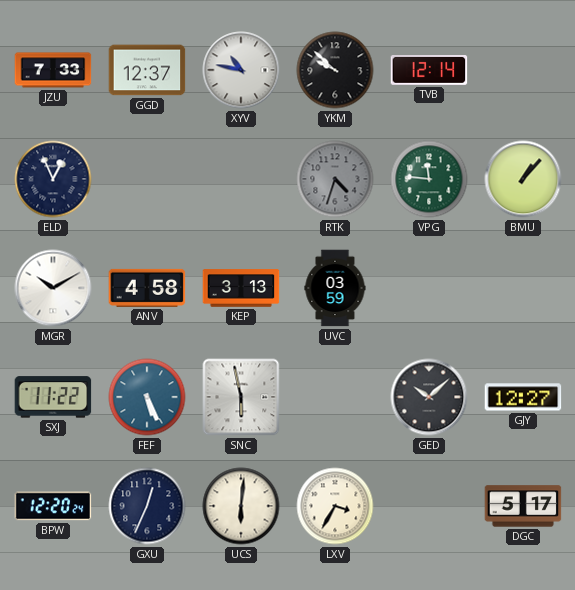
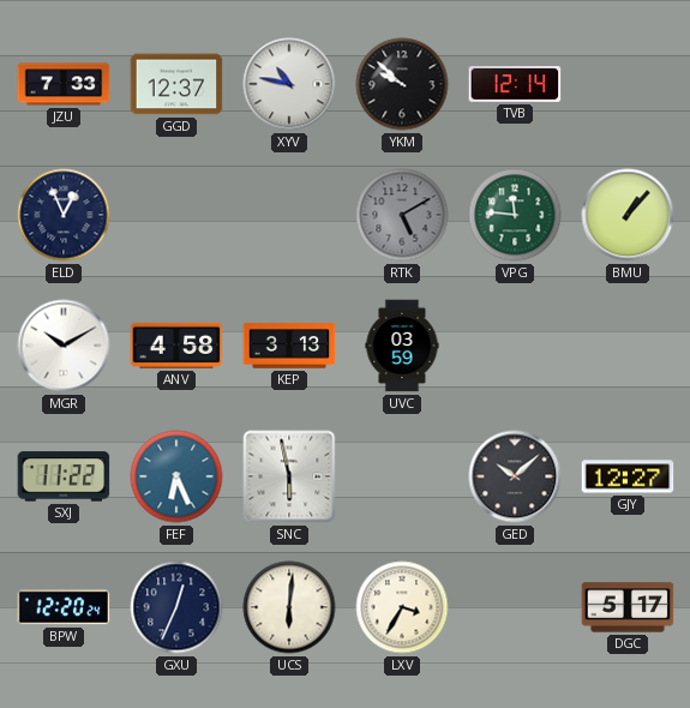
RTK: 4:33 -> 5:10
FEF: 5:26 -> 6:26
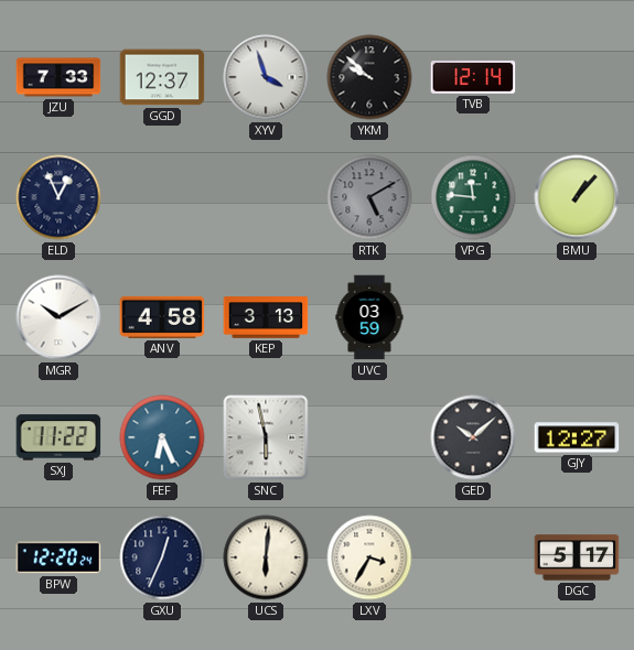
XYV: 10:47 -> 3:57
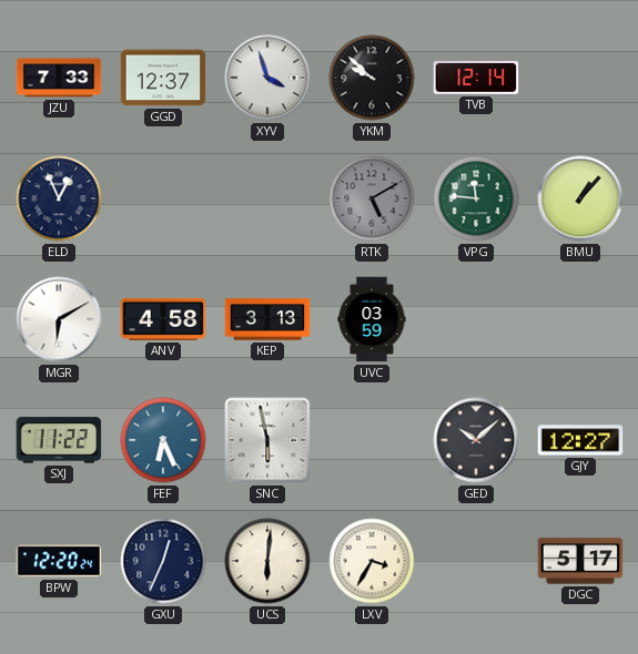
MGR: 10:10 -> 6:10
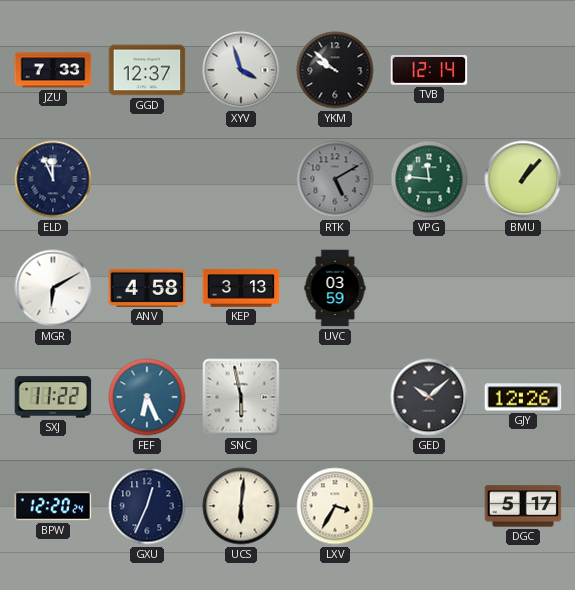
ELD: 12:56 -> 11:56
GJY: 12:27 -> 12:26
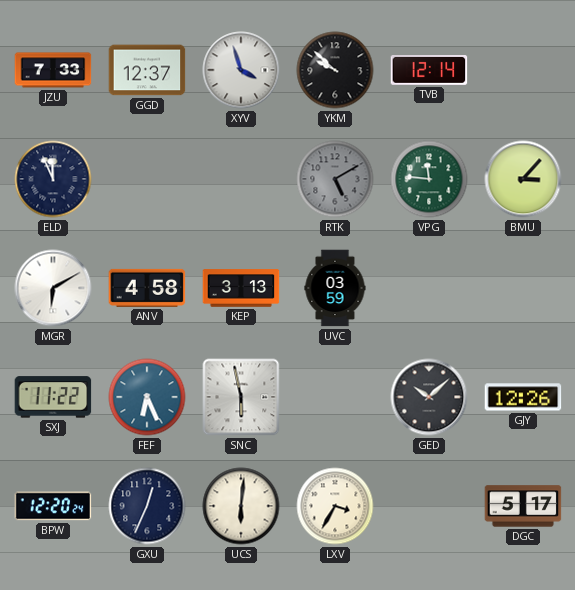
BMU: 1:07 -> 3:07
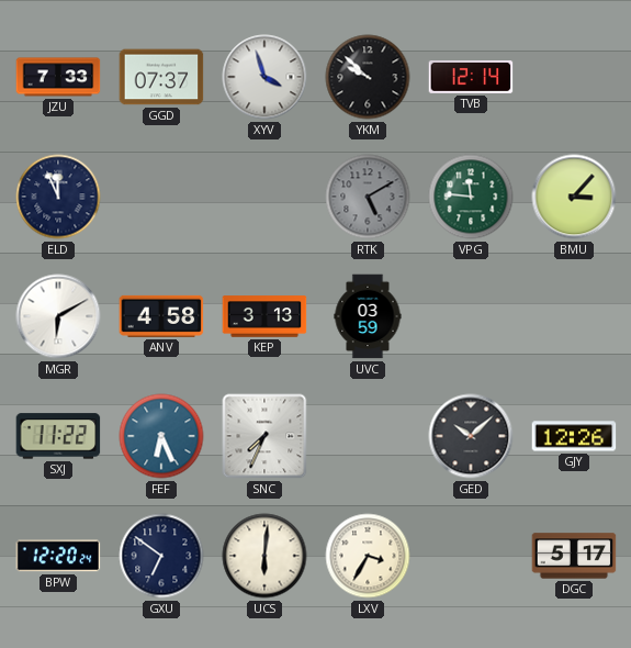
GGD: 12:37 -> 07:37
SNC: 5:58 -> 7:34
GXU: 12:34 -> 6:51
